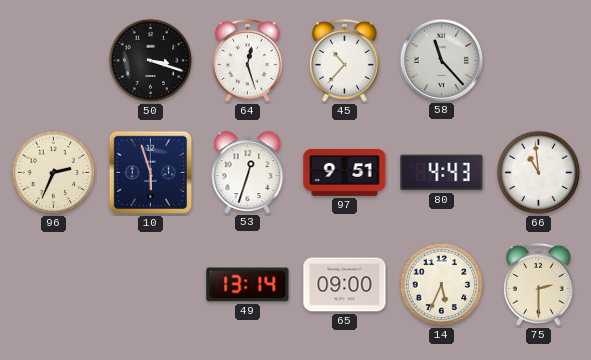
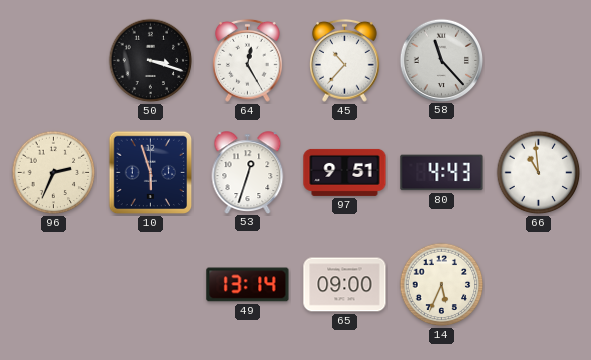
64: 12:27 -> 12:25
75: 2:30 -> none
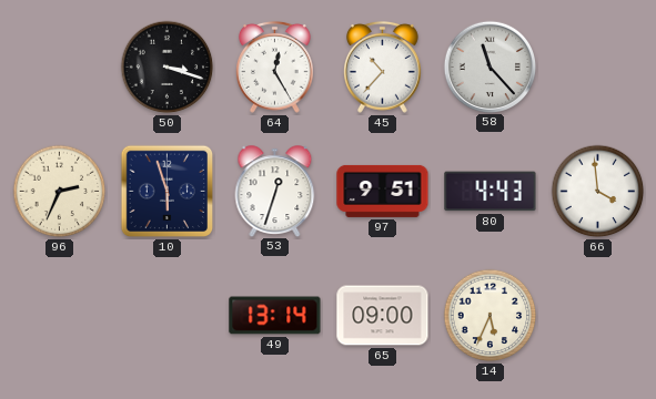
66: 10:59 -> 3:59
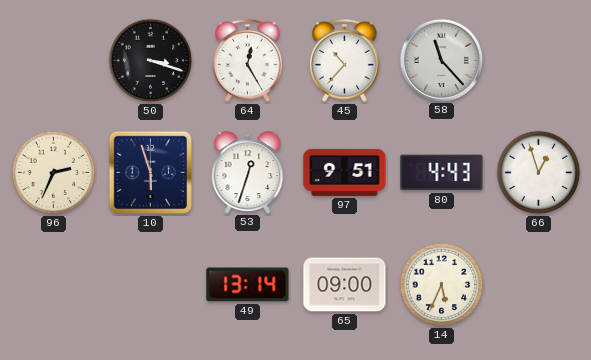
66: 3:59 -> 12:57
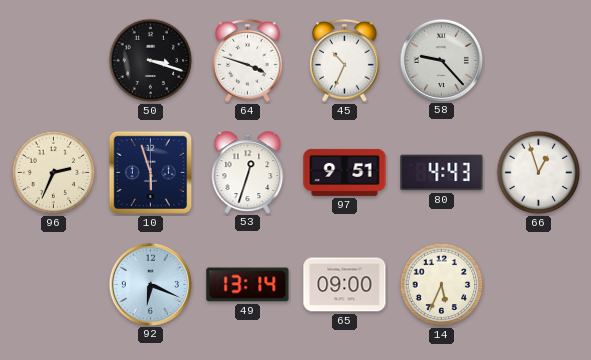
64: 12:25 -> 3:48
45: 10:37 -> 10:34
58: 11:23 -> 9:23
92: none -> 6:19
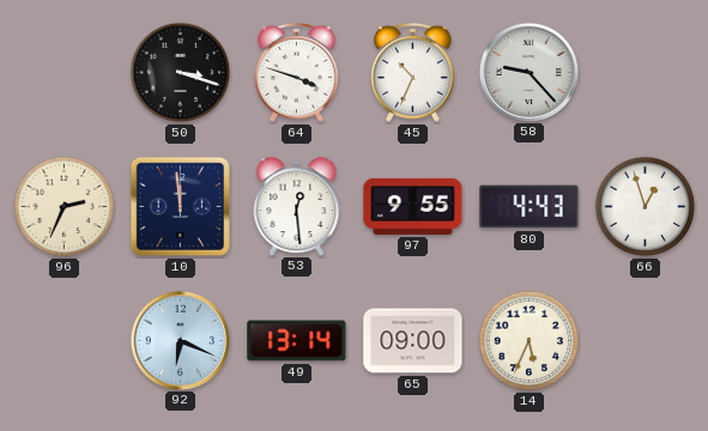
10: 5:57 -> 11:59
53: 12:33 -> 12:29
97: 9:51 -> 9:55
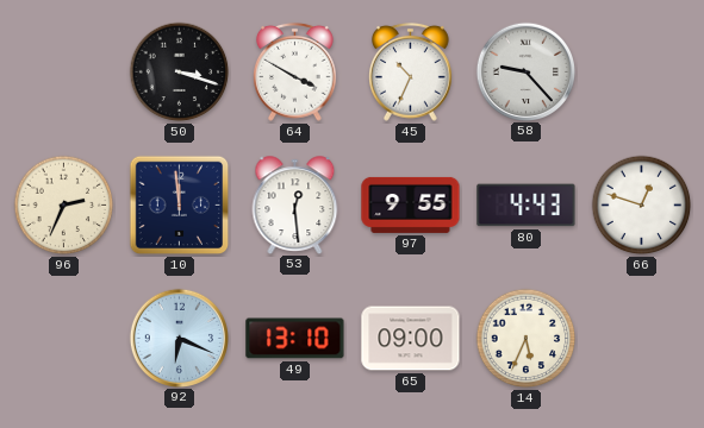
64: 3:48 -> 3:50
66: 12:57 -> 12:48
49: 13:14 -> 13:10
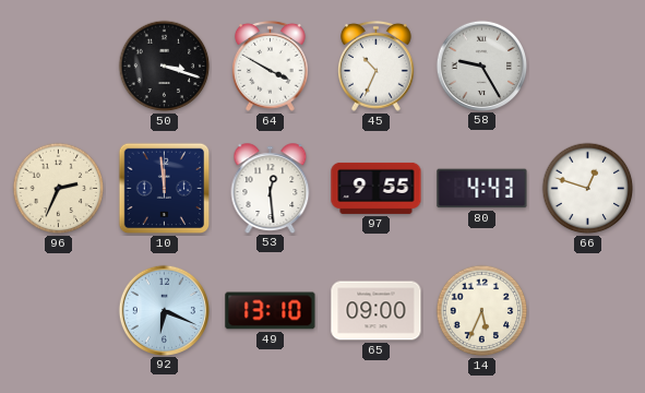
58: 9:23 -> 9:25
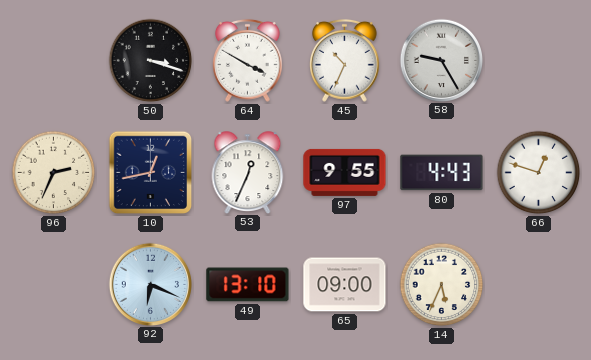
10: 11:59 -> 12:43
53: 12:29 -> 12:34
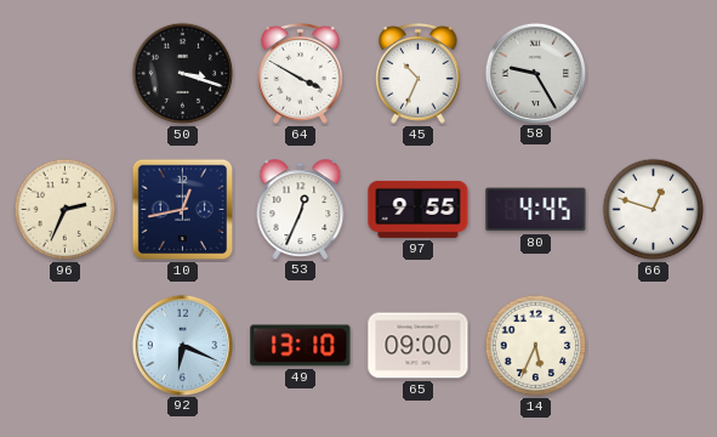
80: 4:43 -> 4:45
